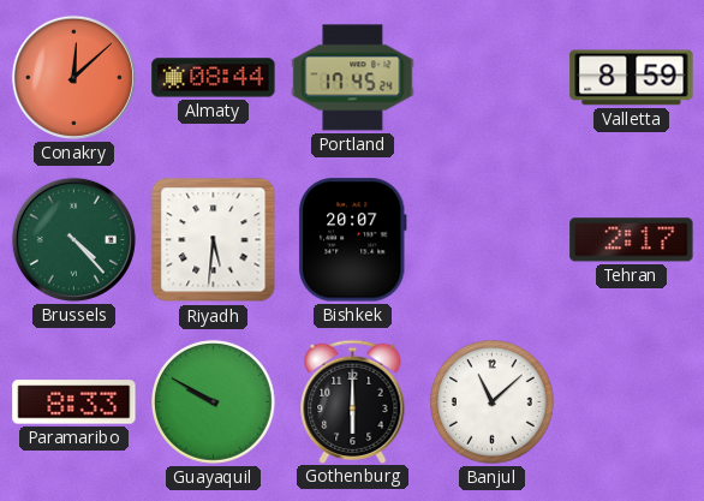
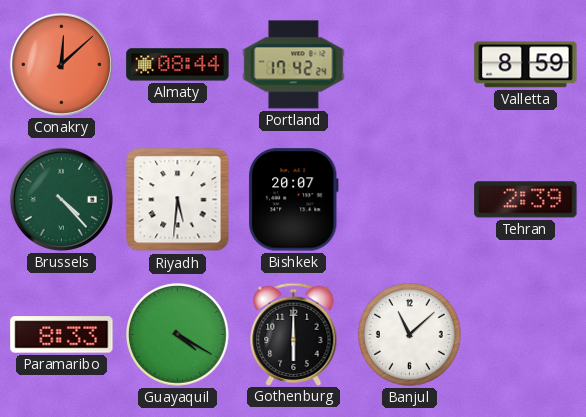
Portland: 17:45 -> 17:42
Tehran: 2:17 -> 2:39
Guayaquil: 9:50 -> 4:20
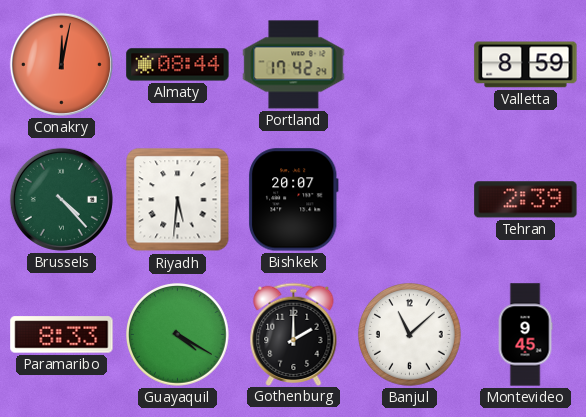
Conakry: 12:08 -> 12:02
Gothenburg: 6:00 -> 2:00
Montevideo: none -> 9:45
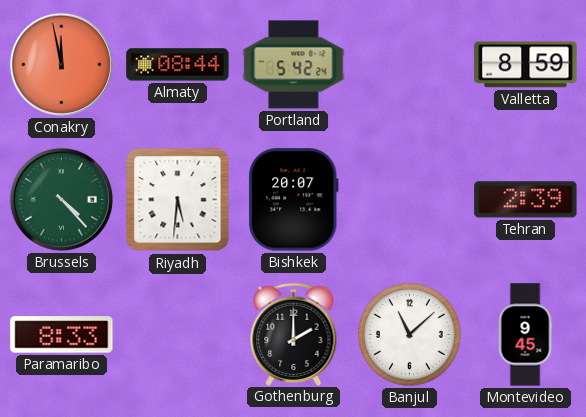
Conakry: 12:02 -> 11:58
Portland: 17:42 -> 5:42
Guayaquil: 4:20 -> none
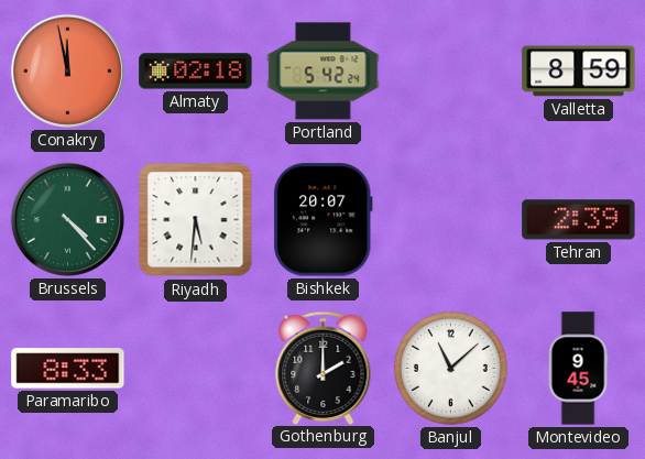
Almaty: 08:44 -> 02:18
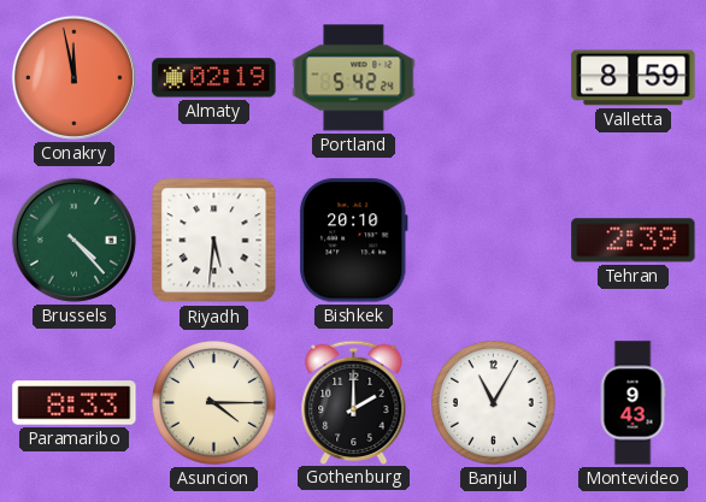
Almaty: 02:18 -> 02:19
Bishkek: 20:07 -> 20:10
Asuncion: none -> 4:15
Banjul: 11:08 -> 11:05
Montevideo: 9:45 -> 9:43
